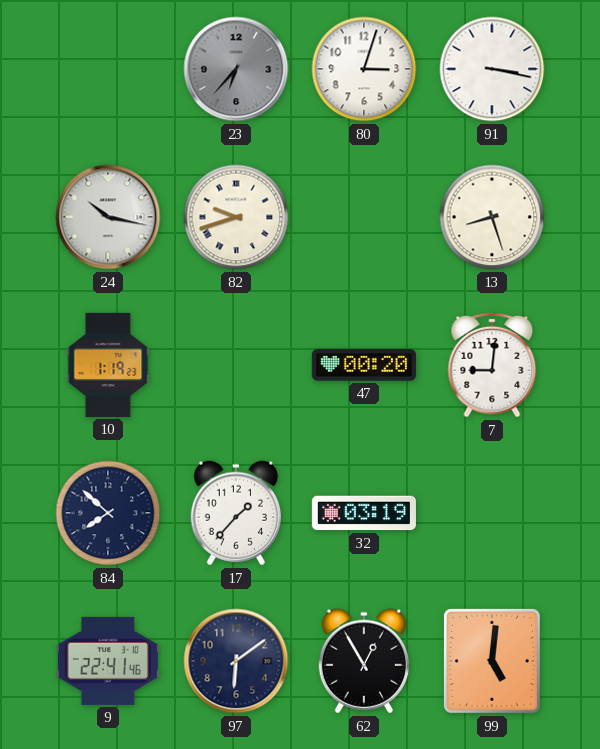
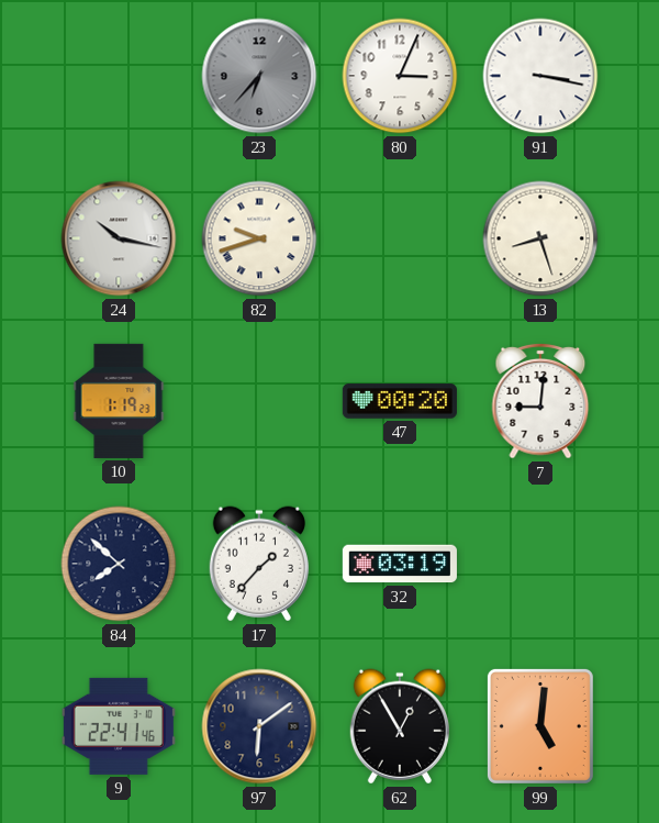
80: 3:03 -> 3:04
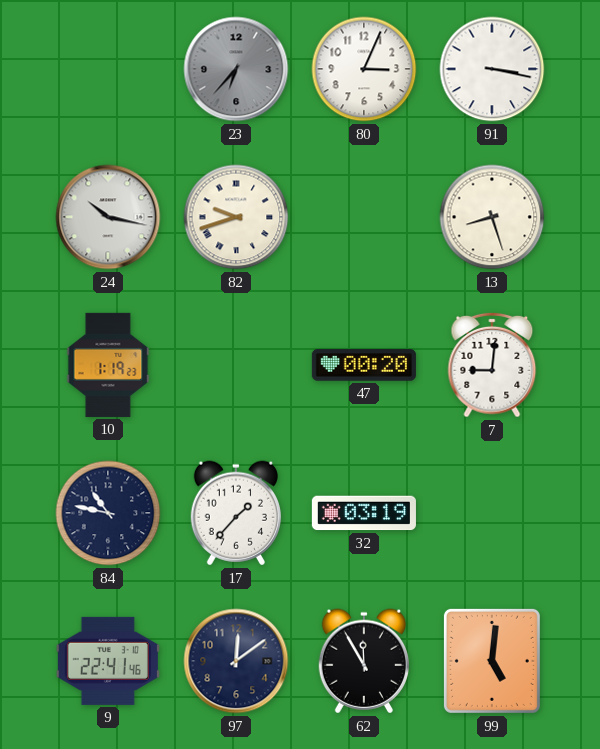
84: 7:52 -> 10:47
97: 6:09 -> 12:09
62: 12:55 -> 11:55
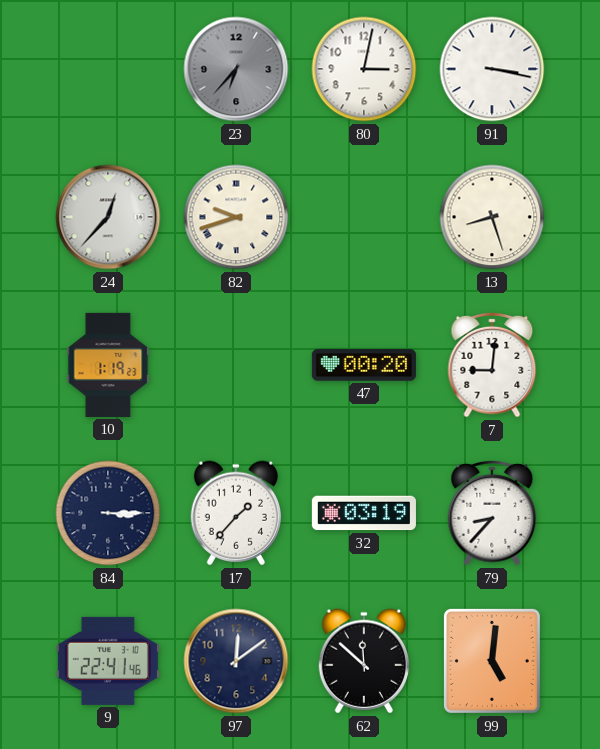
80: 3:04 -> 3:02
24: 10:17 -> 12:37
84: 10:47 -> 3:15
79: none -> 8:37
62: 11:55 -> 11:52
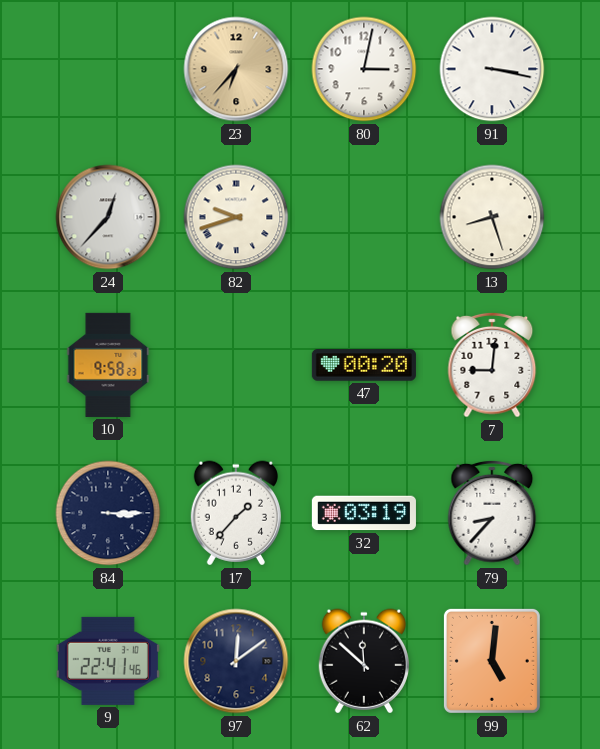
23 dial: grey -> champagne
10: 1:19 -> 9:58
